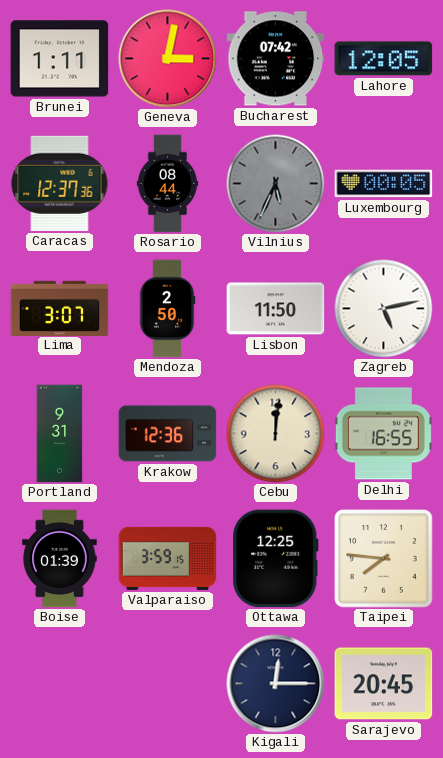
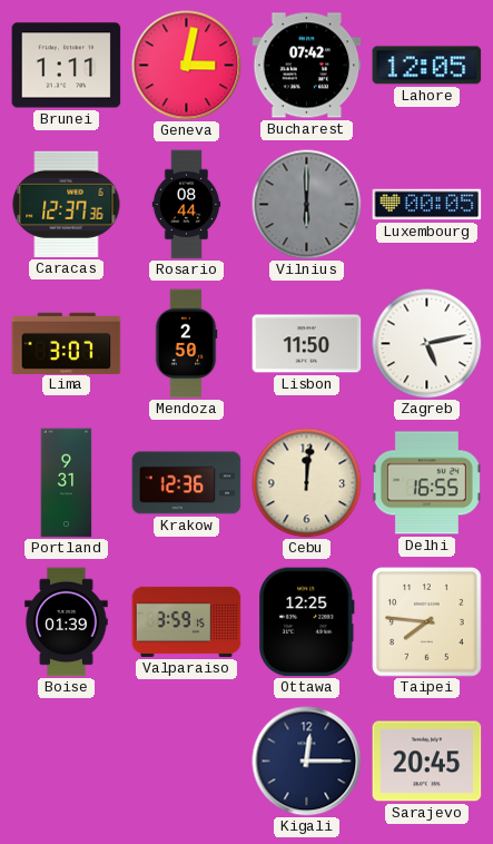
Vilnius: 5:34 -> 6:00
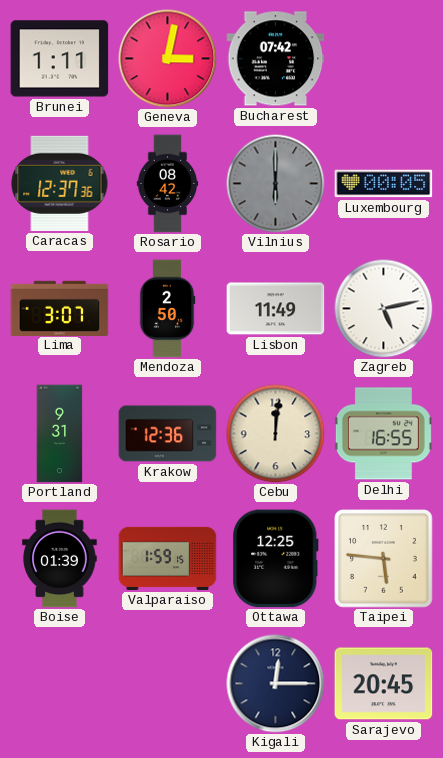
Lahore: 12:05 -> none
Rosario: 08:44 -> 08:42
Lisbon: 11:50 -> 11:49
Valparaiso: 3:59 -> 1:59
Taipei: 7:46 -> 5:46
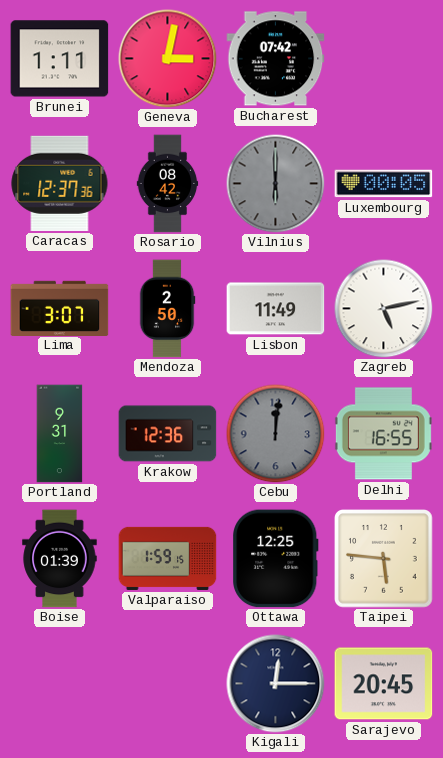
Cebu dial: cream -> grey
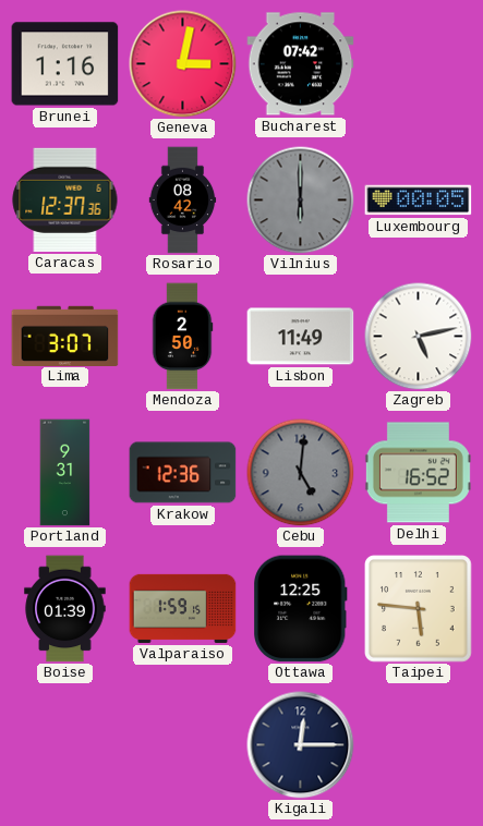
Brunei: 1:11 -> 1:16
Cebu: 12:01 -> 5:01
Delhi: 16:55 -> 16:52
Sarajevo: 20:45 -> none
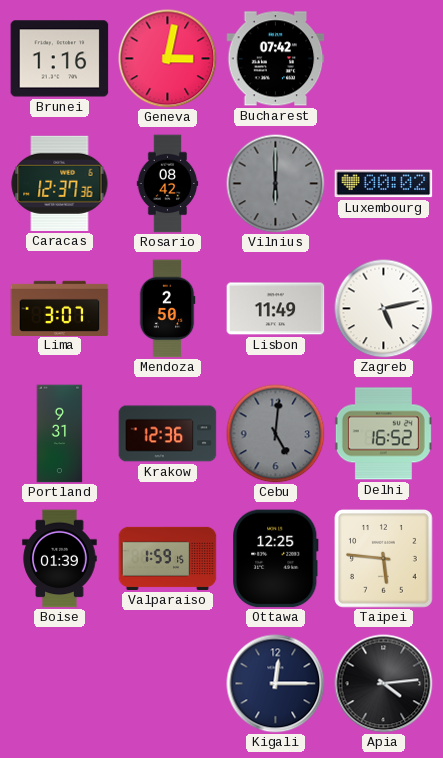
Luxembourg: 00:05 -> 00:02
Apia: none -> 4:14
